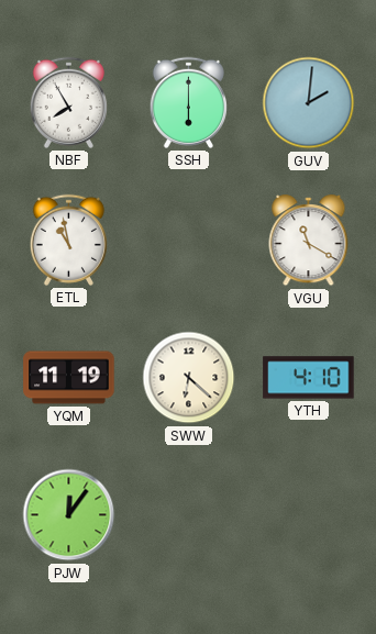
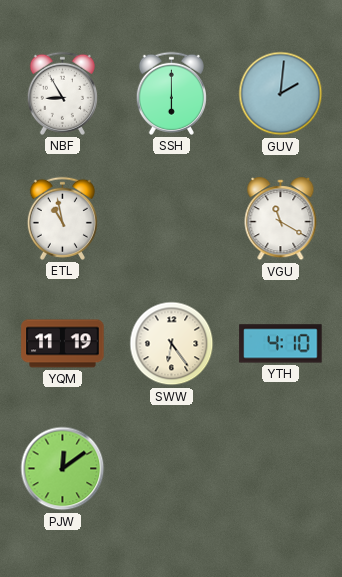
NBF: 7:55 -> 8:55
SWW: 6:22 -> 6:24
PJW: 12:06 -> 12:09
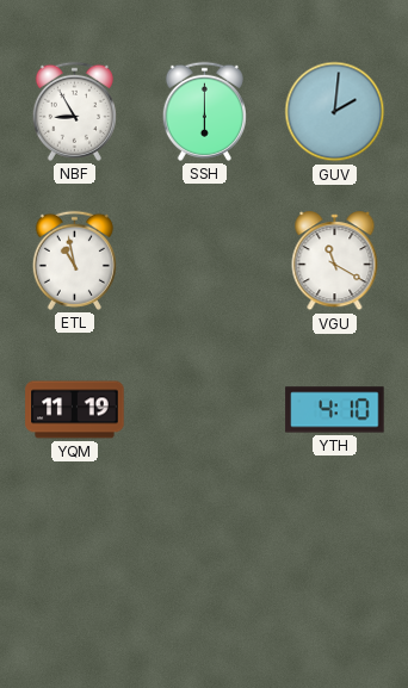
SWW: 6:24 -> none
PJW: 12:09 -> none
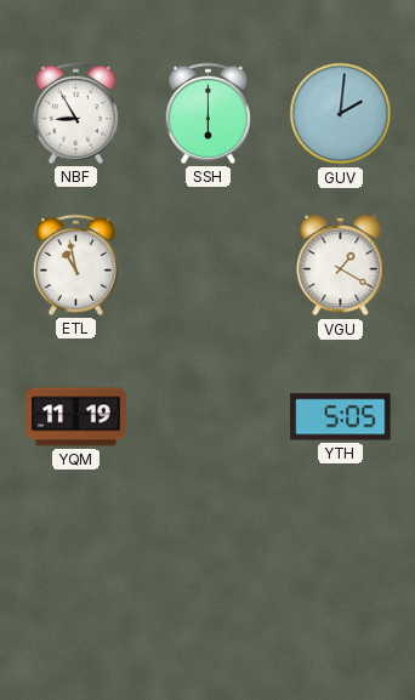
VGU: 11:20 -> 1:20
YTH: 4:10 -> 5:05
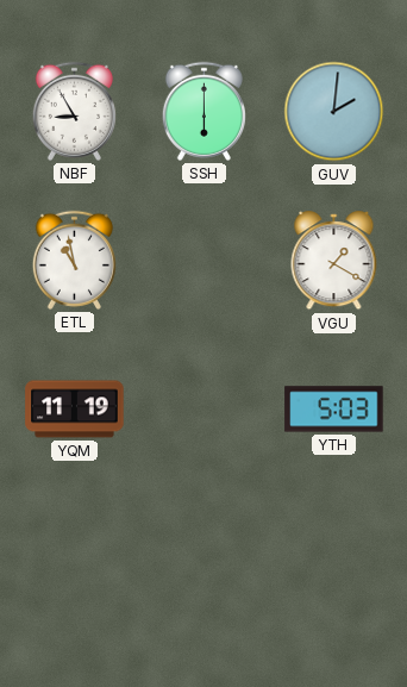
YTH: 5:05 -> 5:03
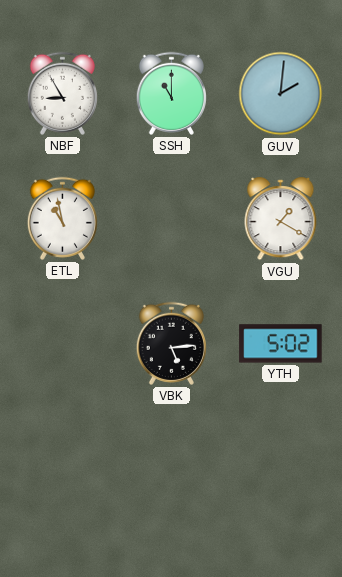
SSH: 6:00 -> 11:00
YQM: 11:19 -> none
VBK: none -> 5:14
YTH: 5:03 -> 5:02
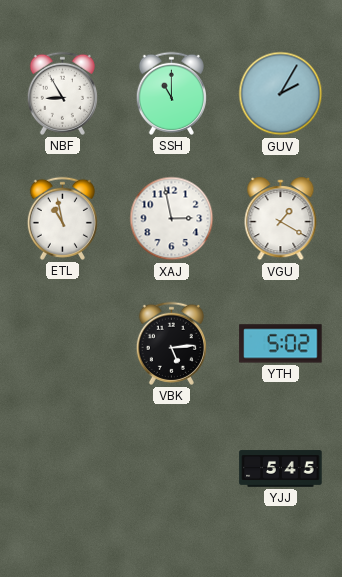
GUV: 2:01 -> 2:05
XAJ: none -> 2:58
YJJ: none -> 5:45
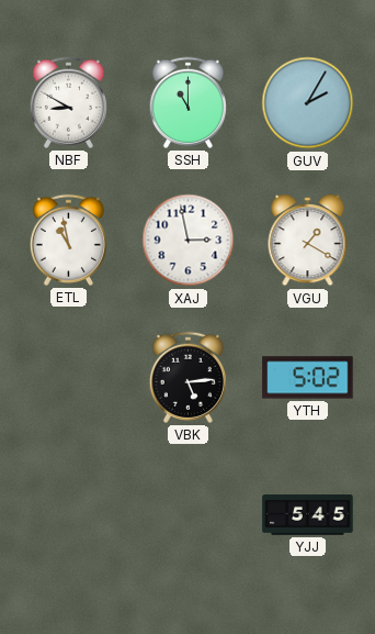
NBF: 8:55 -> 8:50
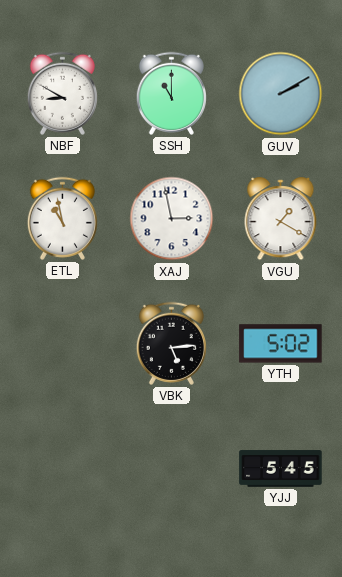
GUV: 2:05 -> 2:10
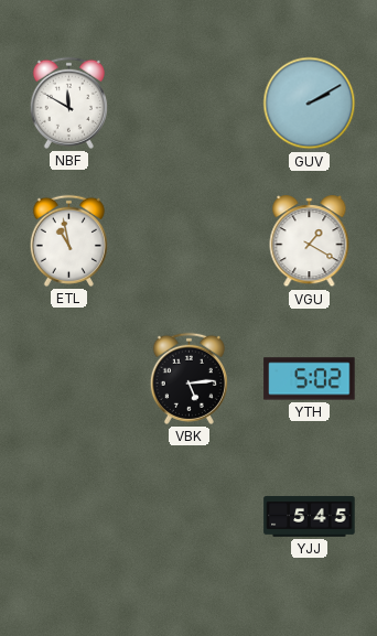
NBF: 8:50 -> 11:50
SSH: 11:00 -> none
XAJ: 2:58 -> none
